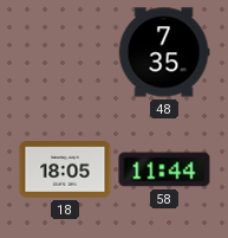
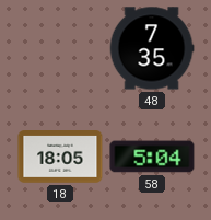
58: 11:44 -> 5:04
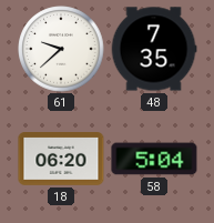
61: none -> 9:38
18: 18:05 -> 06:20
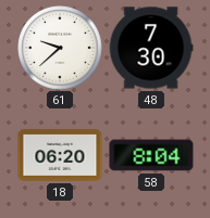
48: 7:35 -> 7:30
58: 5:04 -> 8:04
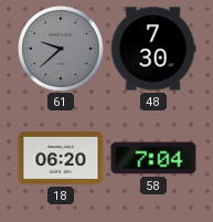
61 dial: white -> grey
58: 8:04 -> 7:04
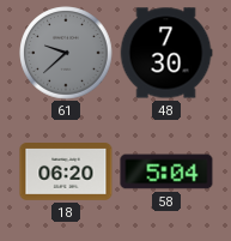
58: 7:04 -> 5:04
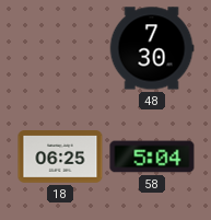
61: 9:38 -> none
18: 06:20 -> 06:25
